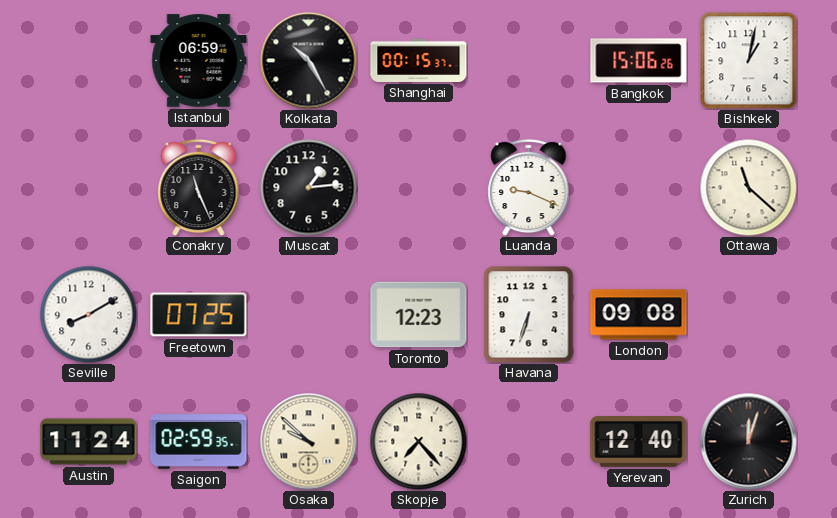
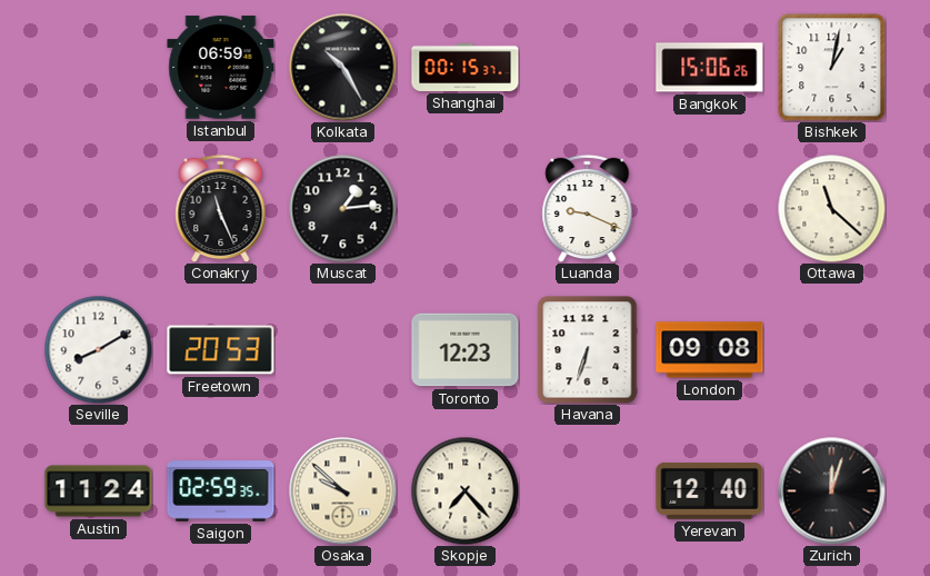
Freetown: 07:25 -> 20:53
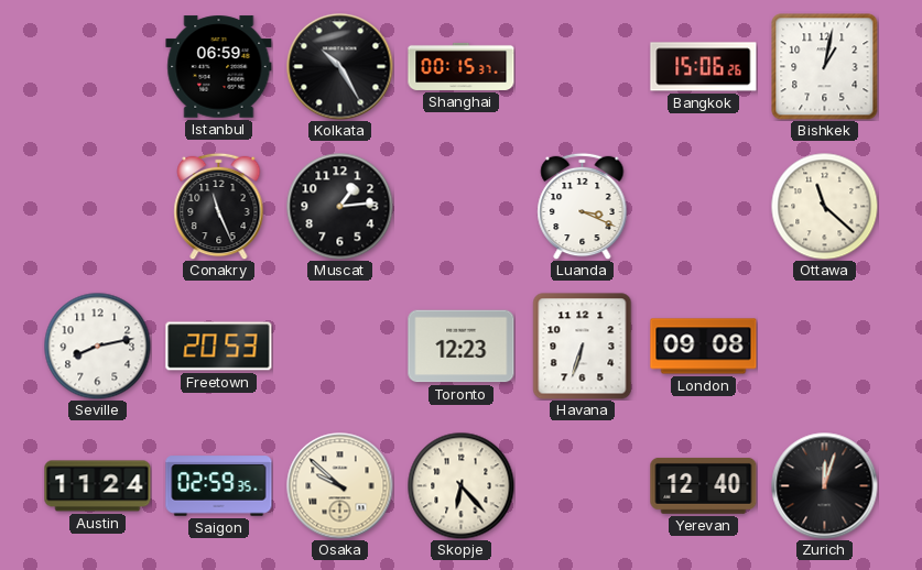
Luanda: 9:19 -> 3:19
Seville: 8:10 -> 8:13
Skopje: 7:23 -> 6:23
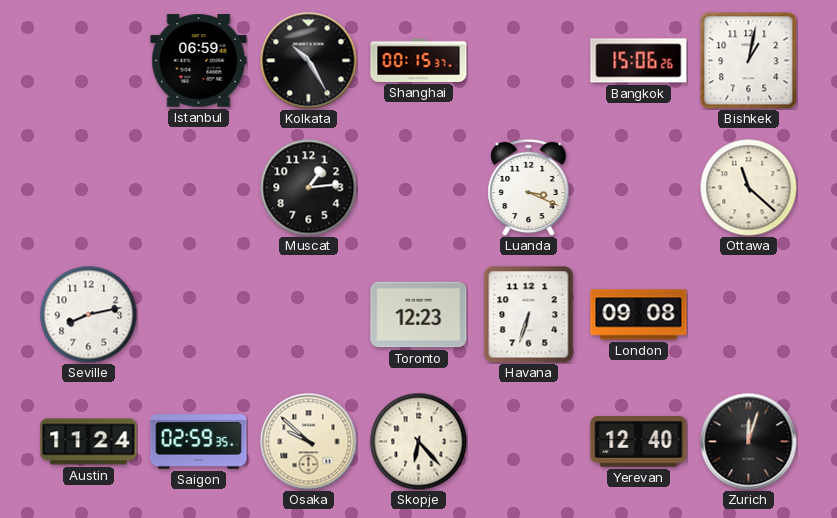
Conakry: 11:26 -> none
Freetown: 20:53 -> none
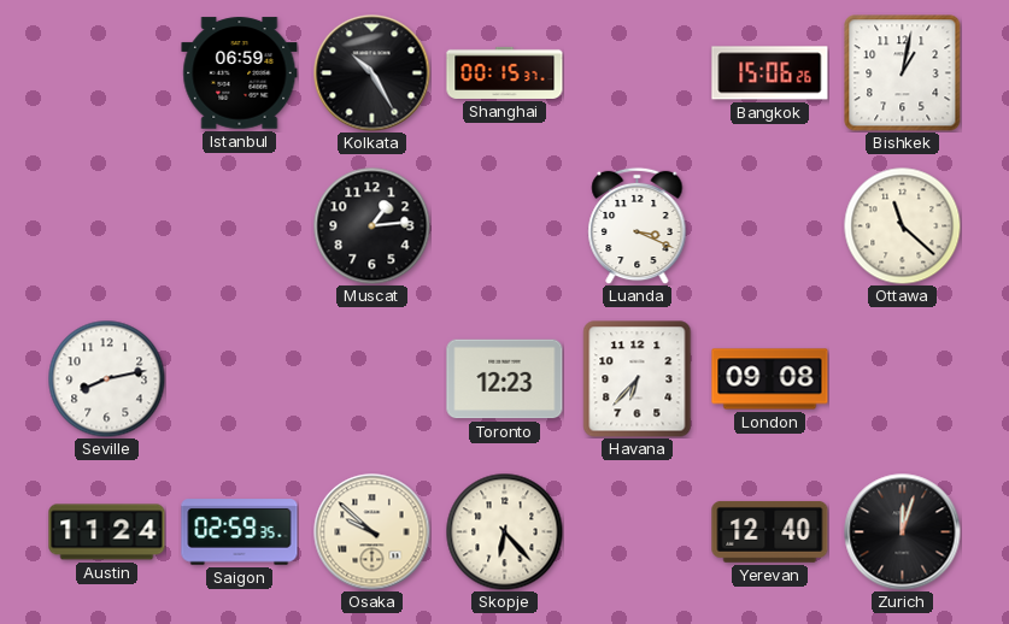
Havana: 6:33 -> 6:37
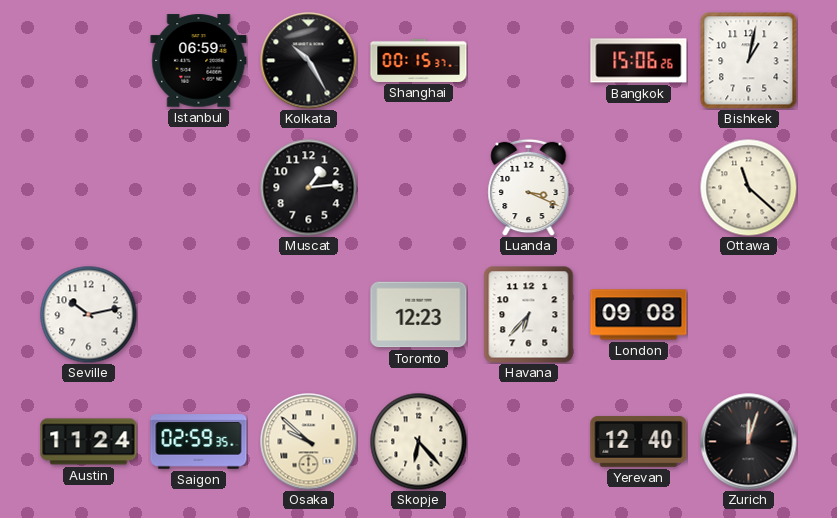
Seville: 8:13 -> 10:13
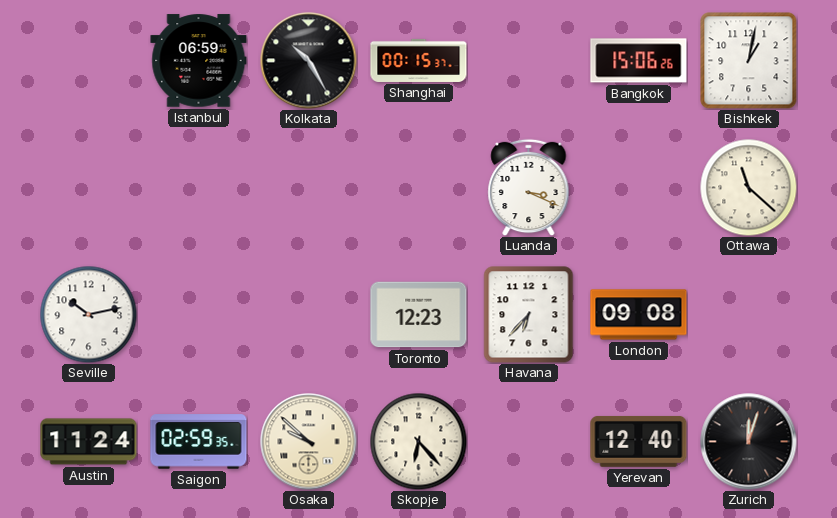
Muscat: 1:14 -> none
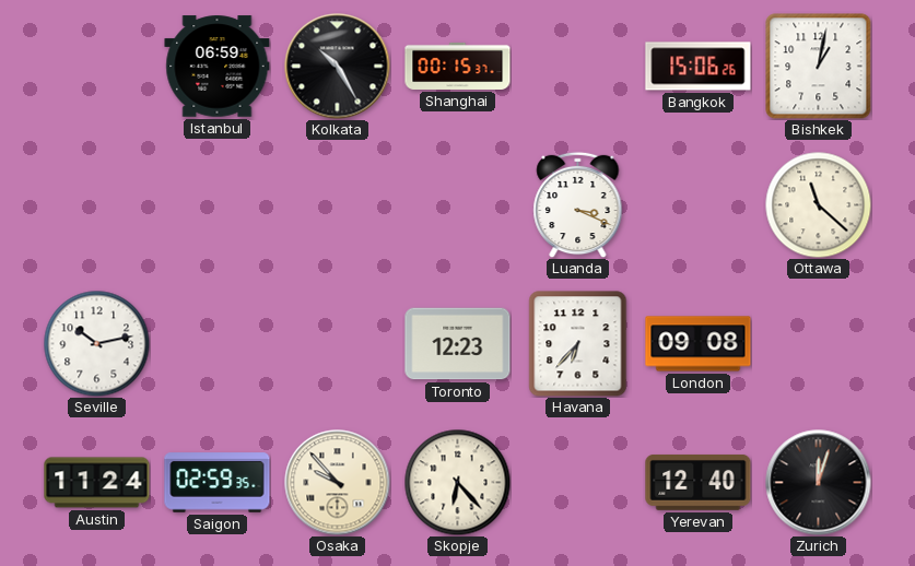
Osaka: 9:52 -> 9:53
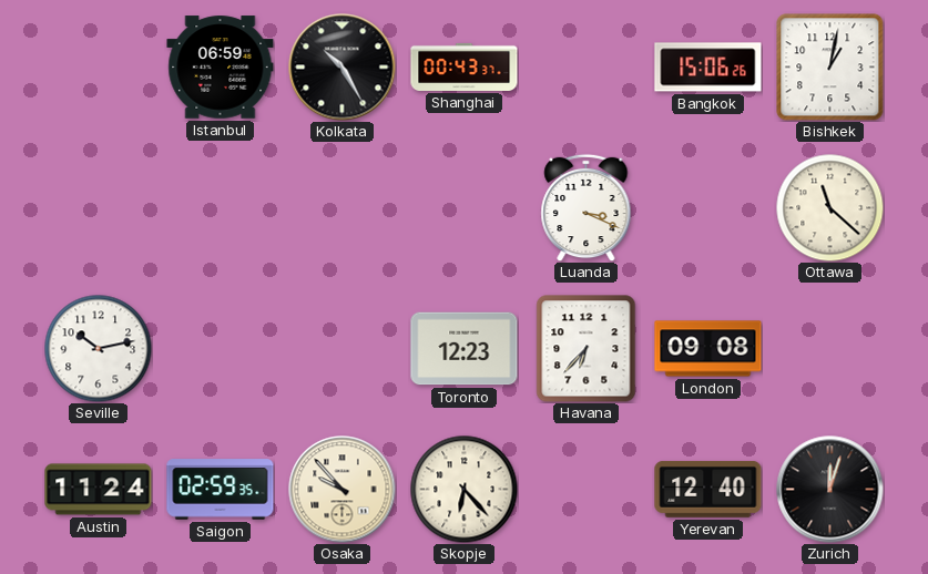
Shanghai: 00:15 -> 00:43
